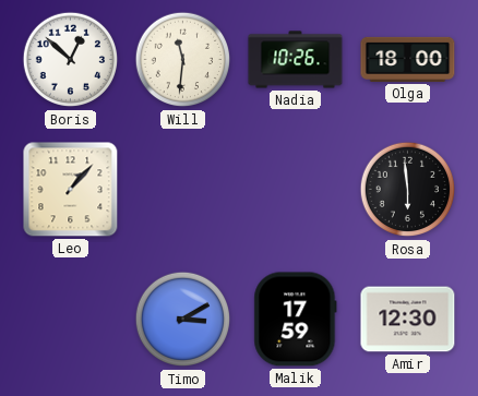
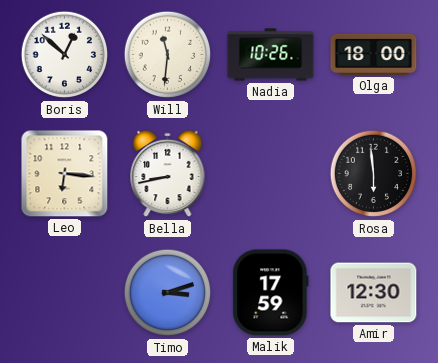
Leo: 1:07 -> 6:16
Bella: none -> 8:43
Timo: 3:10 -> 3:12
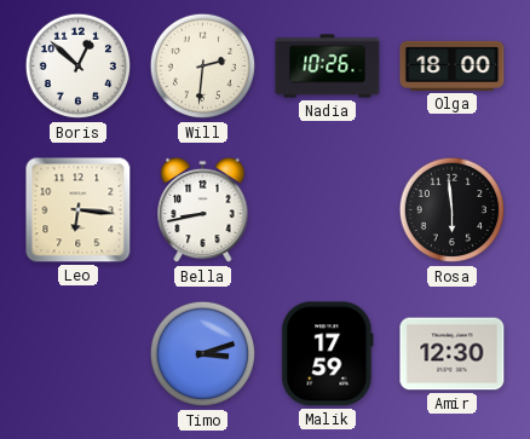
Will: 11:31 -> 2:31
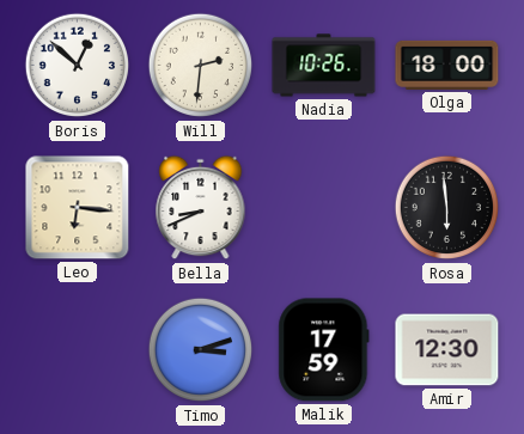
Bella: 8:43 -> 8:41
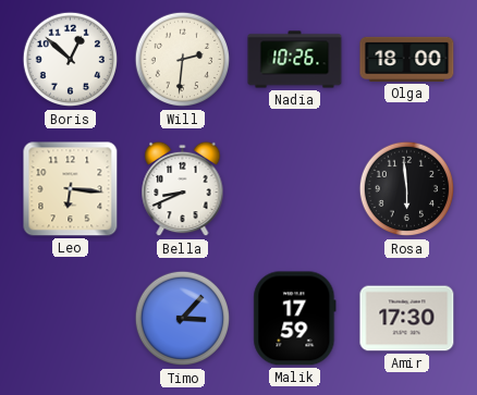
Timo: 3:12 -> 3:07
Amir: 12:30 -> 17:30
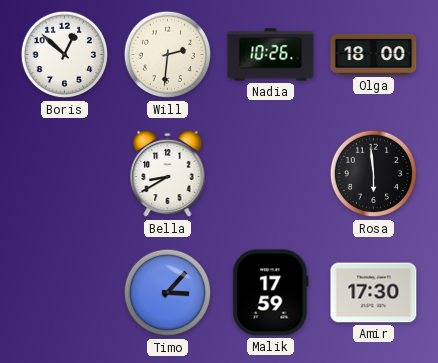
Leo: 6:16 -> none
Bella: 8:41 -> 8:40
